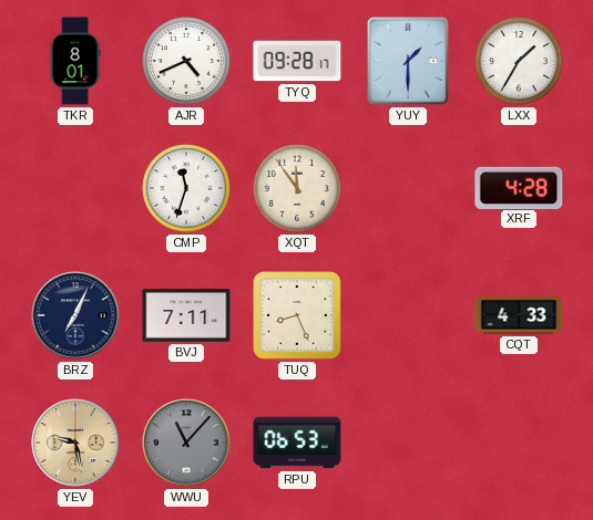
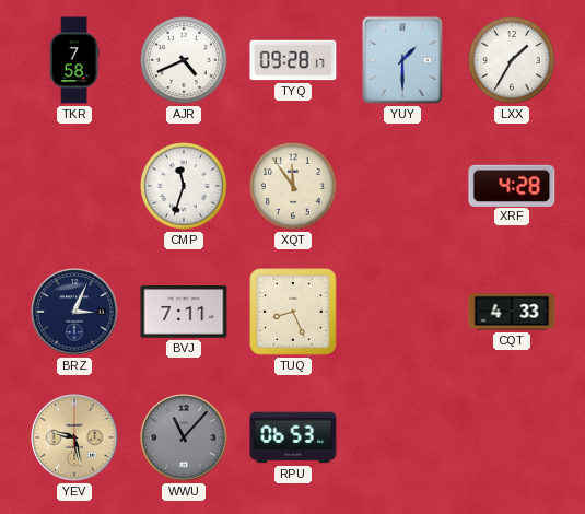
TKR: 8:01 -> 7:58
BRZ: 7:04 -> 3:04
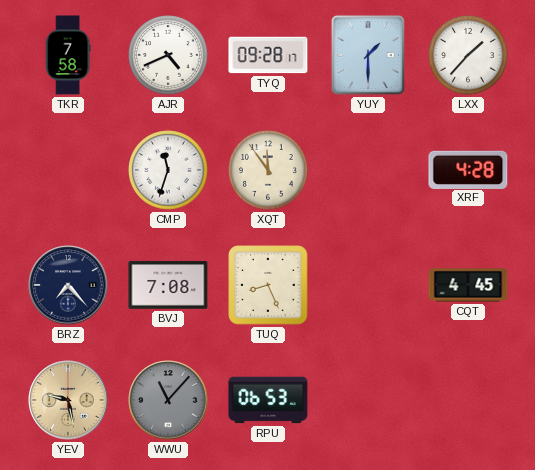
LXX: 1:35 -> 1:37
BRZ: 3:04 -> 7:23
BVJ: 7:11 -> 7:08
CQT: 4:33 -> 4:45
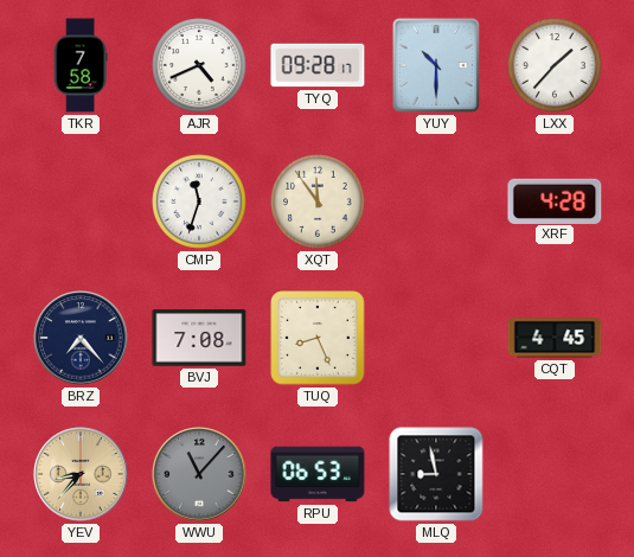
YUY: 1:30 -> 10:30
YEV: 9:28 -> 8:37
MLQ: none -> 8:58
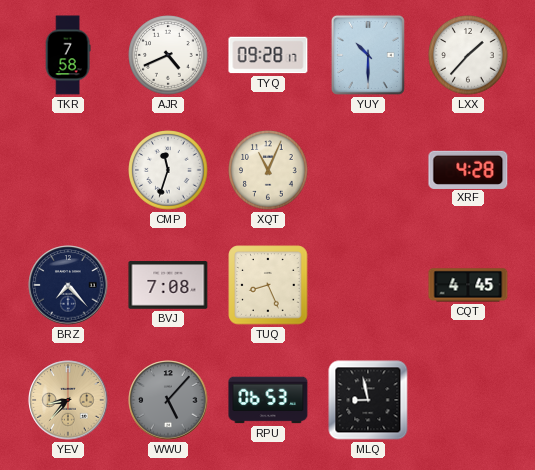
XQT: 11:54 -> 11:04
WWU: 11:07 -> 5:07
